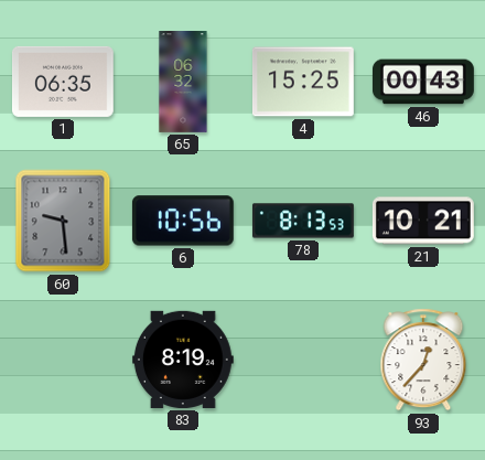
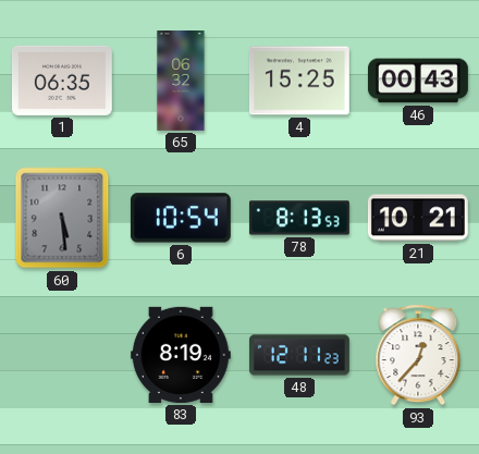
60: 9:29 -> 5:29
6: 10:56 -> 10:54
48: none -> 12:11
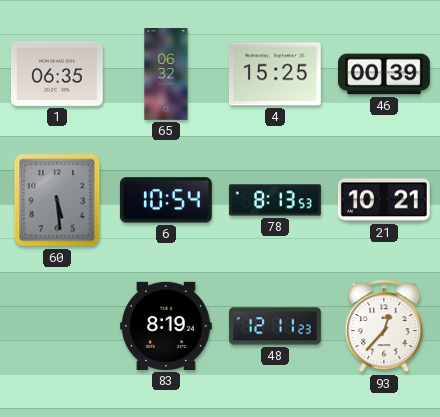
46: 00:43 -> 00:39
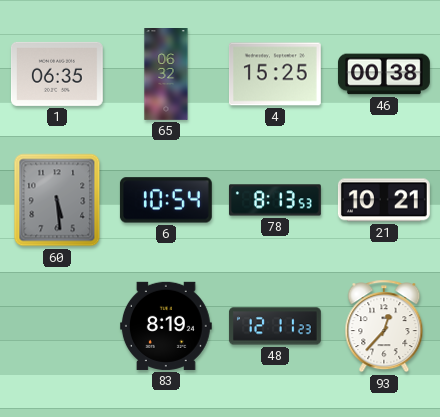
46: 00:39 -> 00:38
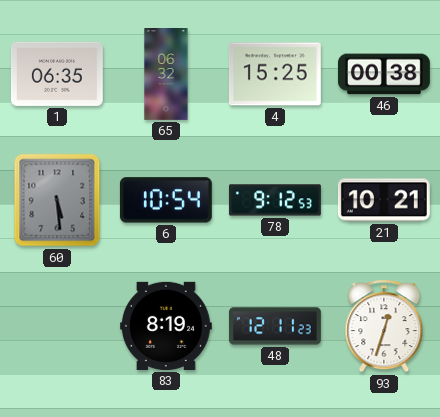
78: 8:13 -> 9:12
93: 12:37 -> 12:33
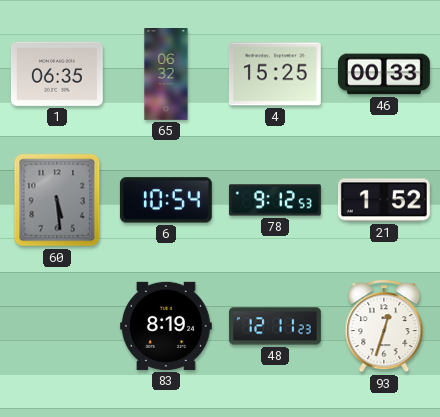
46: 00:38 -> 00:33
21: 10:21 -> 1:52
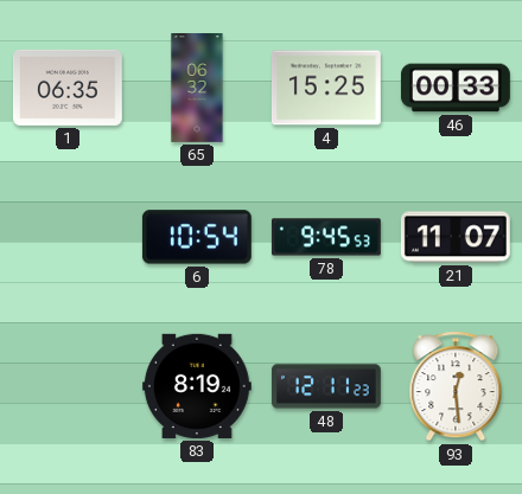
60: 5:29 -> none
78: 9:12 -> 9:45
21: 1:52 -> 11:07
93: 12:33 -> 12:29
